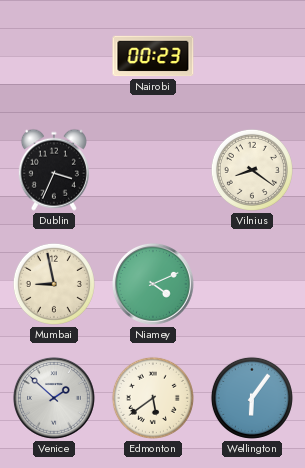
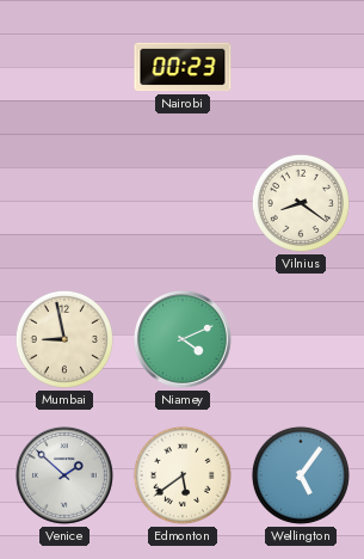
Dublin: 3:34 -> none
Wellington: 6:06 -> 5:06
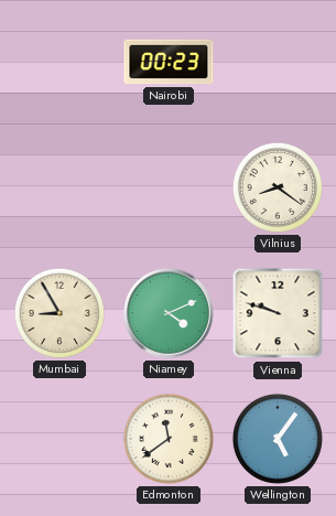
Mumbai: 8:58 -> 8:55
Vienna: none -> 9:48
Venice: 1:52 -> none
Edmonton: 5:39 -> 11:39
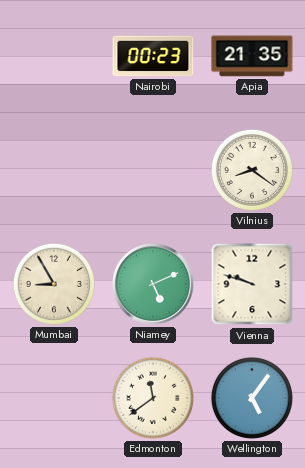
Apia: none -> 21:35
Niamey: 4:11 -> 5:11
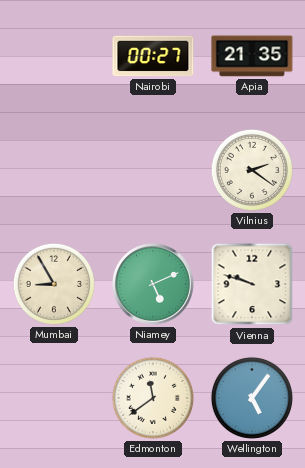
Nairobi: 00:23 -> 00:27
Vilnius: 8:21 -> 2:21
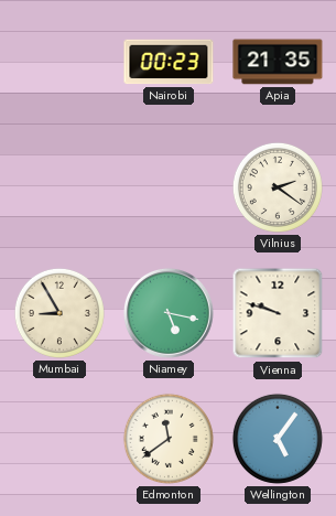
Nairobi: 00:27 -> 00:23
Niamey: 5:11 -> 5:17
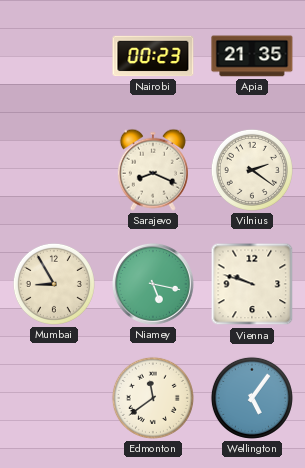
Sarajevo: none -> 8:19
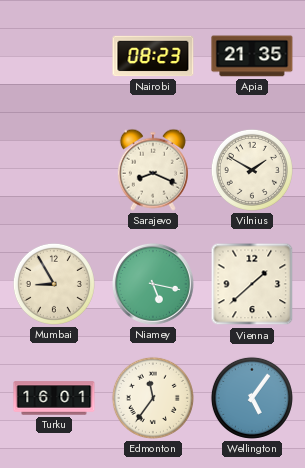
Nairobi: 00:23 -> 08:23
Vilnius: 2:21 -> 1:50
Vienna: 9:48 -> 1:38
Turku: none -> 16:01
Edmonton: 11:39 -> 11:36
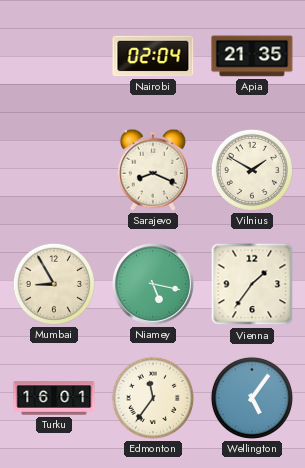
Nairobi: 08:23 -> 02:04
Vienna: 1:38 -> 1:36
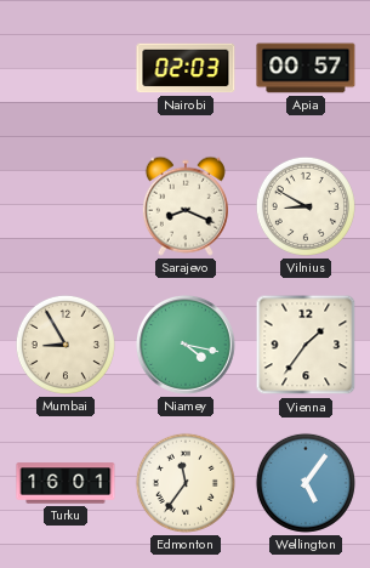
Nairobi: 02:04 -> 02:03
Apia: 21:35 -> 00:57
Vilnius: 1:50 -> 8:50
Niamey: 5:17 -> 4:17
